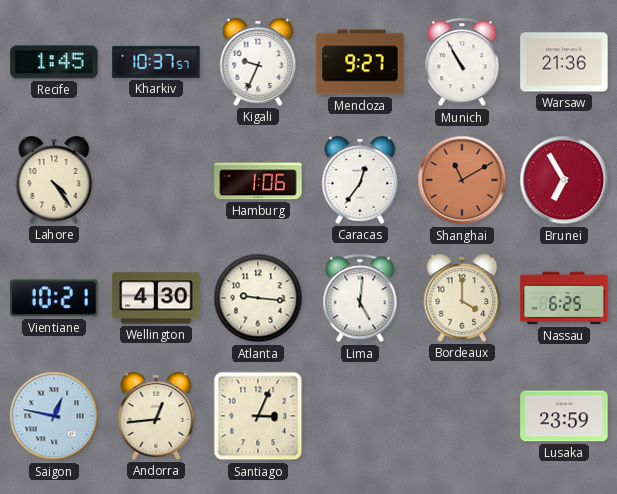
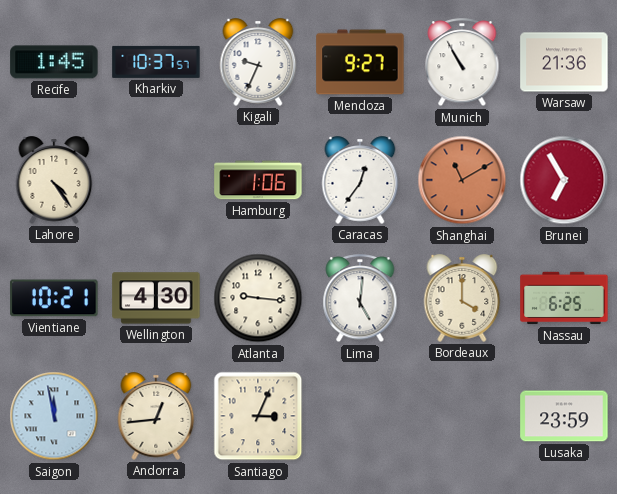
Saigon: 12:47 -> 11:58
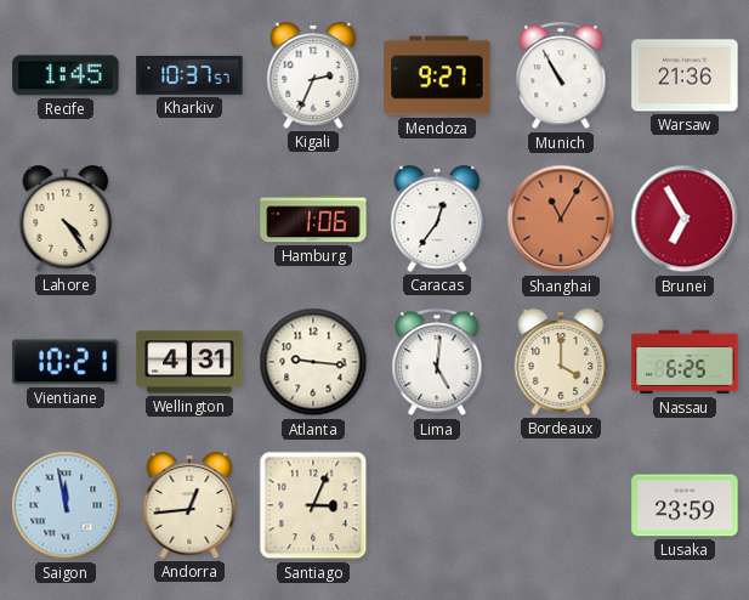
Kigali: 9:34 -> 2:34
Shanghai: 11:10 -> 11:05
Wellington: 4:30 -> 4:31
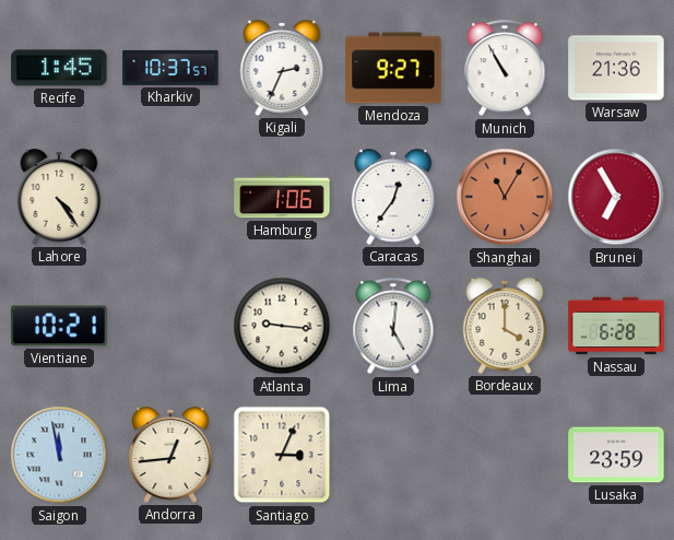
Wellington: 4:31 -> none
Nassau: 6:25 -> 6:28
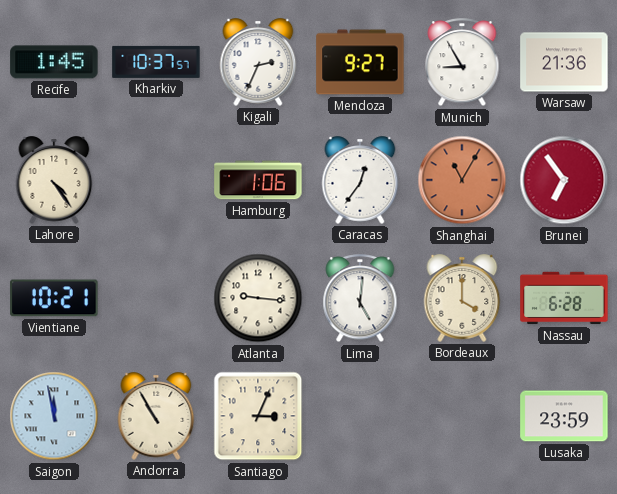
Munich: 10:55 -> 8:55
Brunei: 6:55 -> 6:54
Andorra: 12:44 -> 10:55
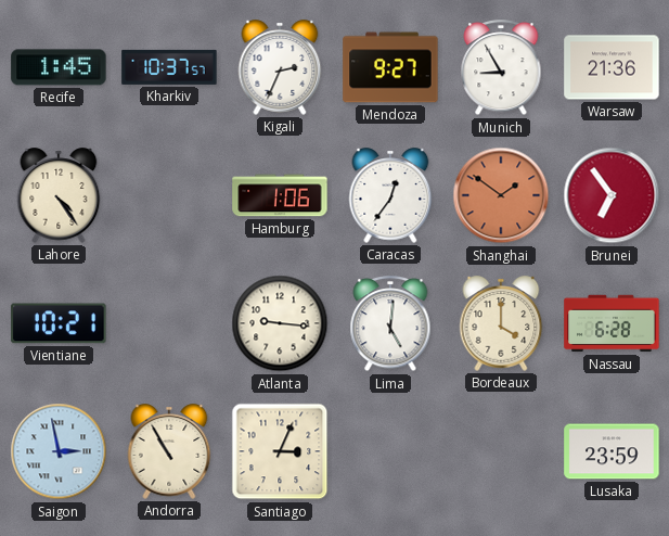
Shanghai: 11:05 -> 1:51
Saigon: 11:58 -> 2:58
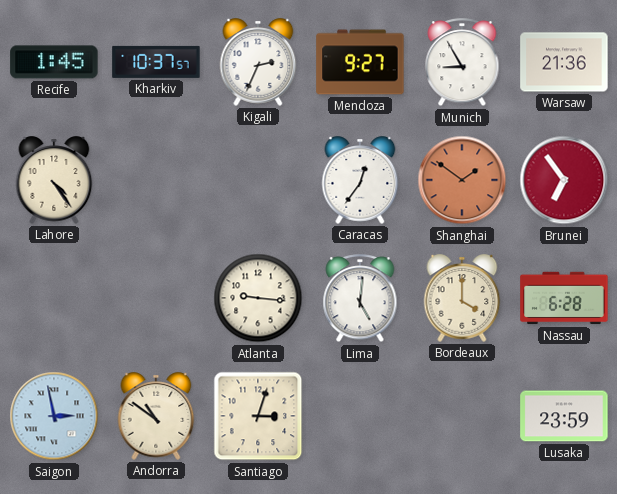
Hamburg: 1:06 -> none
Vientiane: 10:21 -> none
Andorra: 10:55 -> 10:51
Santiago: 3:04 -> 3:03
